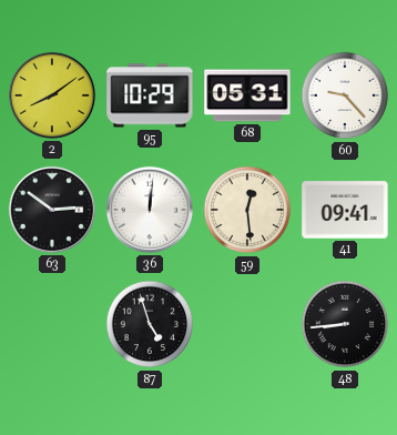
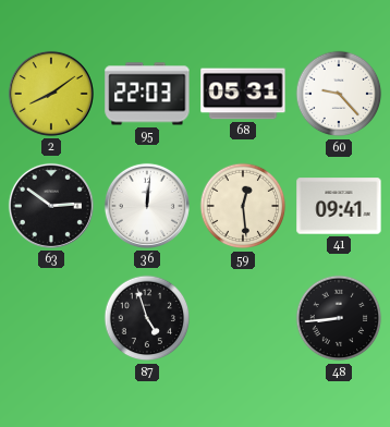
95: 10:29 -> 22:03
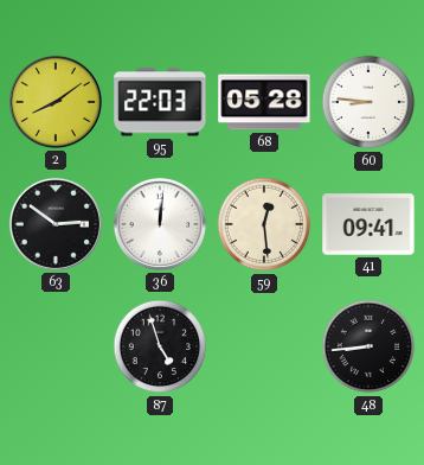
68: 05:31 -> 05:28
60: 9:23 -> 8:46
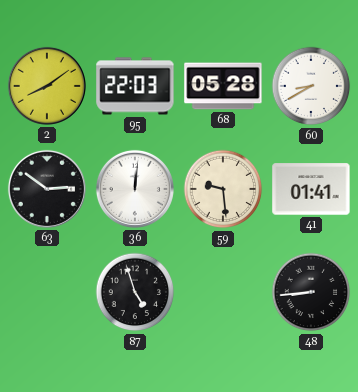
60: 8:46 -> 8:40
59: 12:29 -> 9:29
41: 09:41 -> 01:41
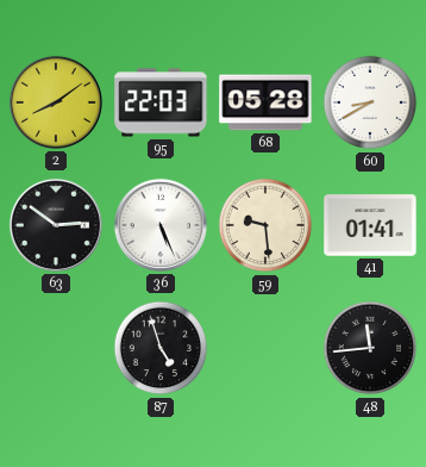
36: 12:01 -> 5:26
48: 8:44 -> 11:44
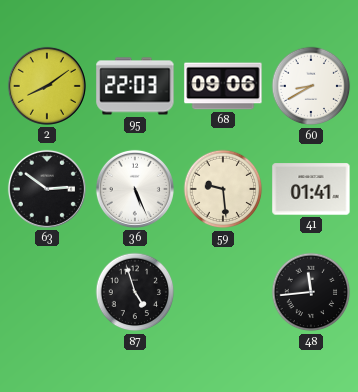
68: 05:28 -> 09:06
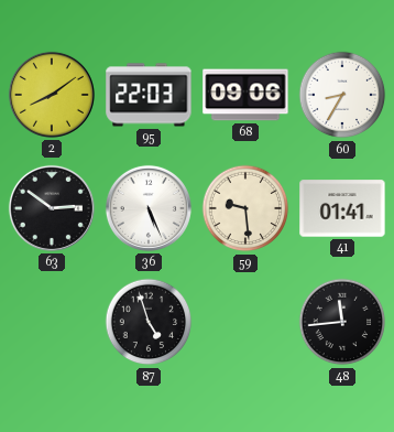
60: 8:40 -> 8:35
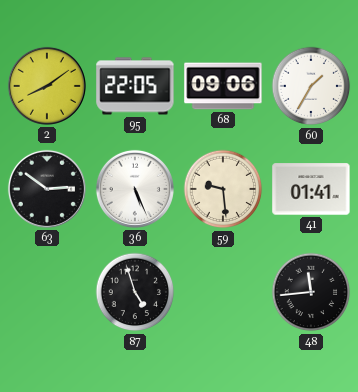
95: 22:03 -> 22:05
60: 8:35 -> 1:35
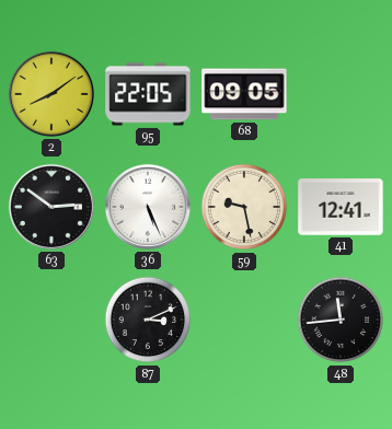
68: 09:06 -> 09:05
60: 1:35 -> none
59: 9:29 -> 9:28
41: 01:41 -> 12:41
87: 4:57 -> 3:11
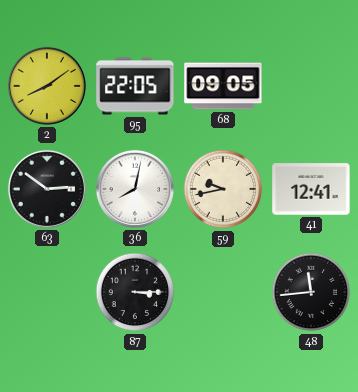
36: 5:26 -> 8:02
59: 9:28 -> 9:43
87: 3:11 -> 3:15
